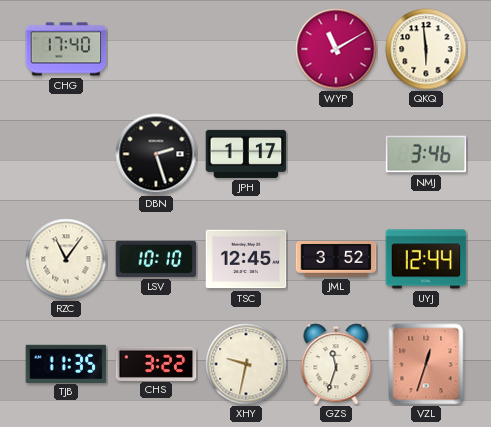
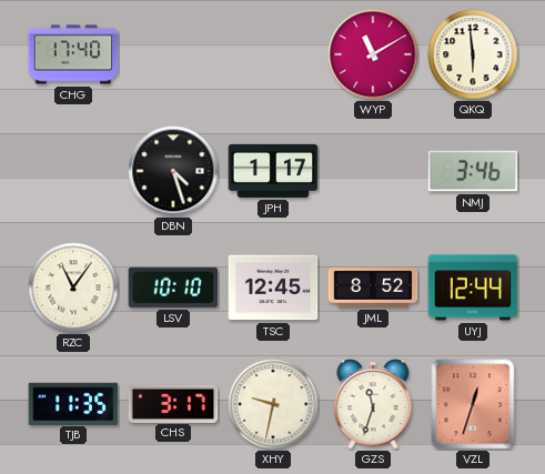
DBN: 2:27 -> 4:27
JML: 3:52 -> 8:52
CHS: 3:22 -> 3:17
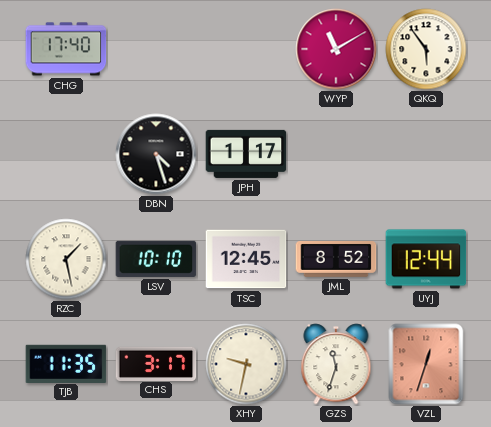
QKQ: 5:59 -> 5:54
NMJ: 3:46 -> none
RZC: 11:06 -> 1:28
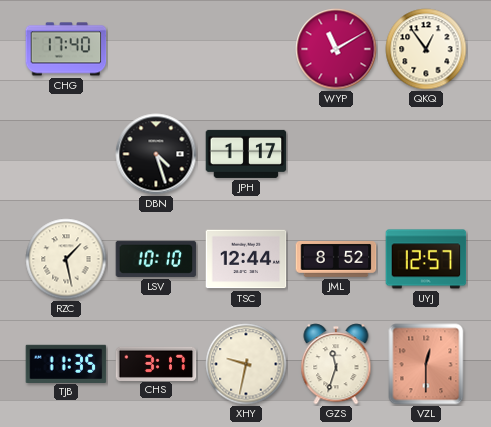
QKQ: 5:54 -> 12:54
TSC: 12:45 -> 12:44
UYJ: 12:44 -> 12:57
VZL: 12:33 -> 12:30
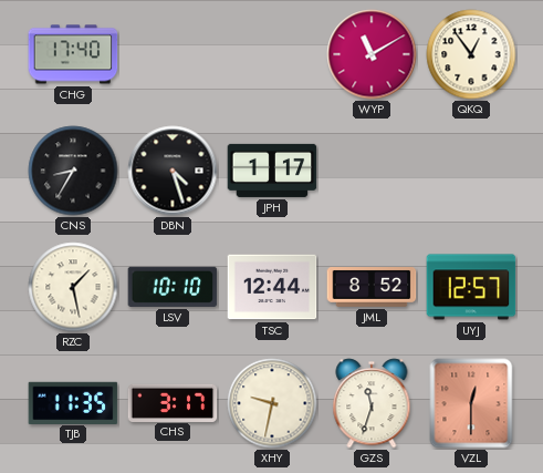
CNS: none -> 8:35
